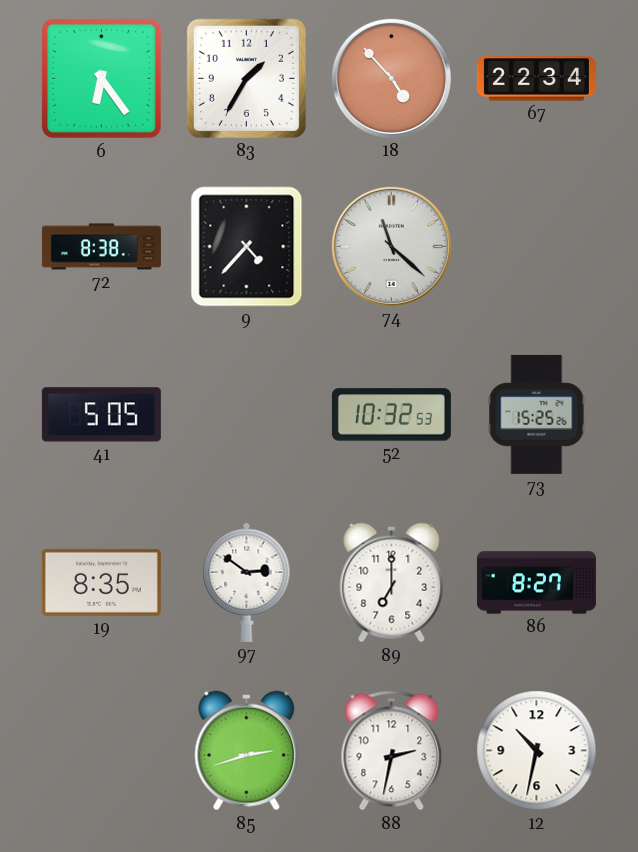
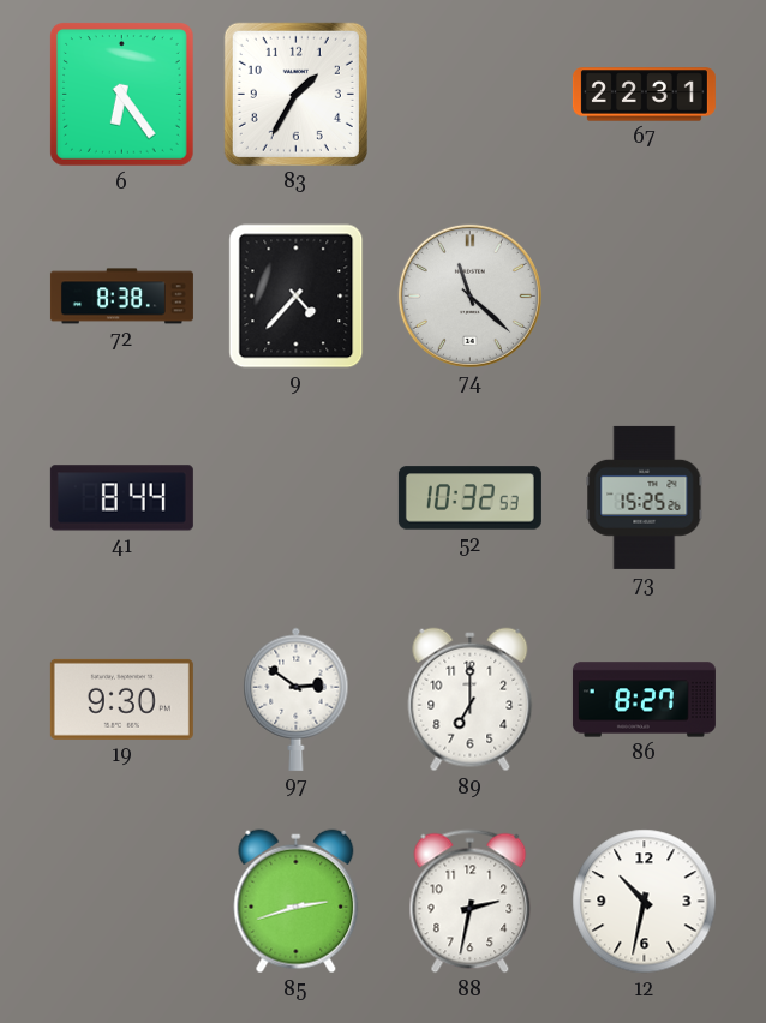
18: 4:53 -> none
67: 22:34 -> 22:31
41: 5:05 -> 8:44
19: 8:35 -> 9:30
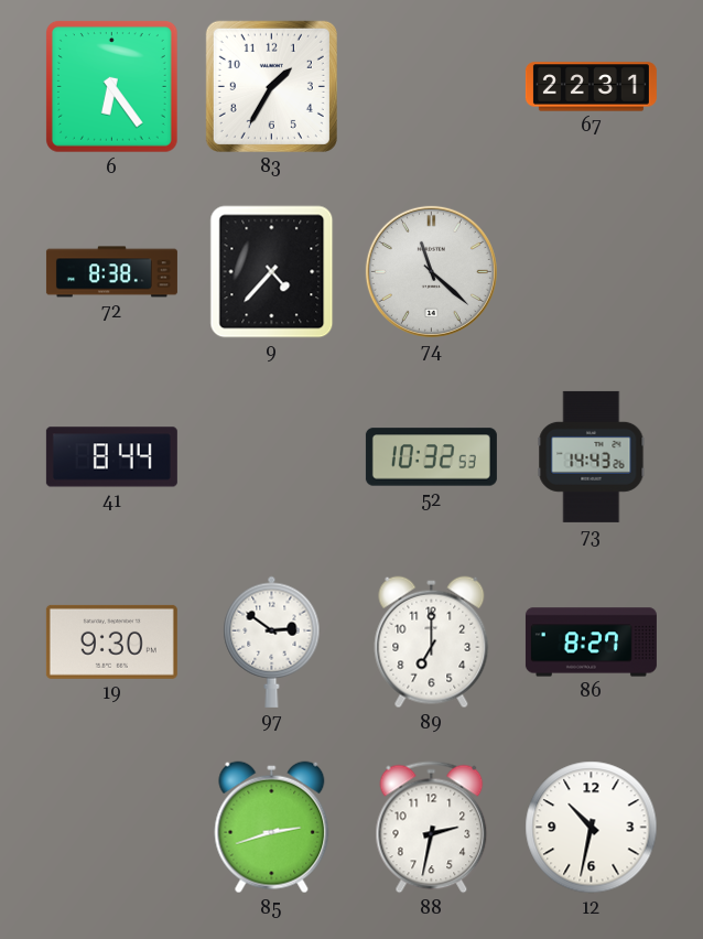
73: 15:25 -> 14:43
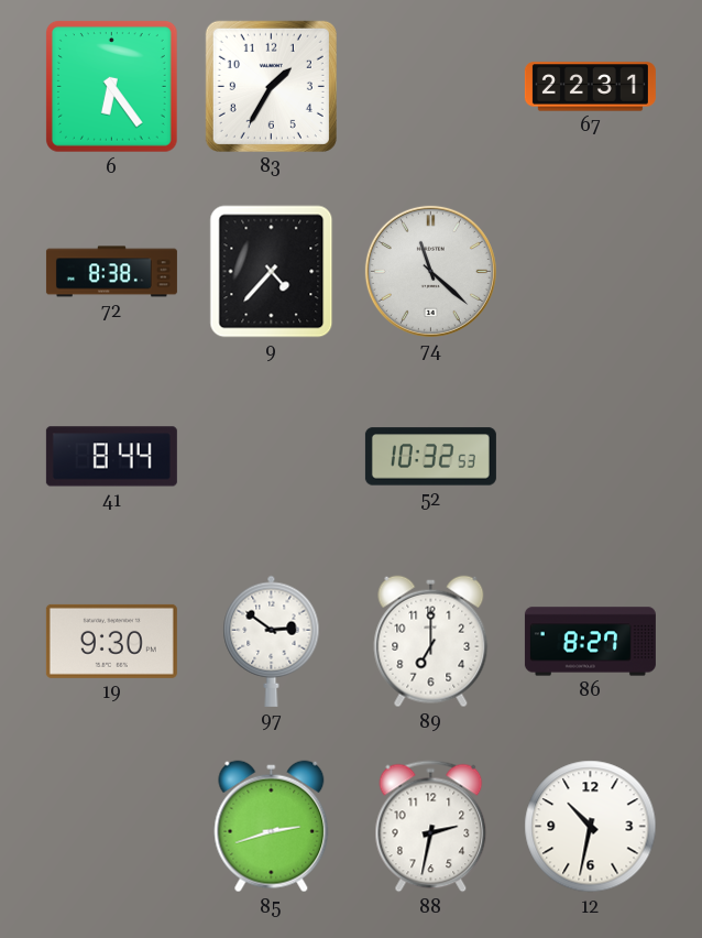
73: 14:43 -> none
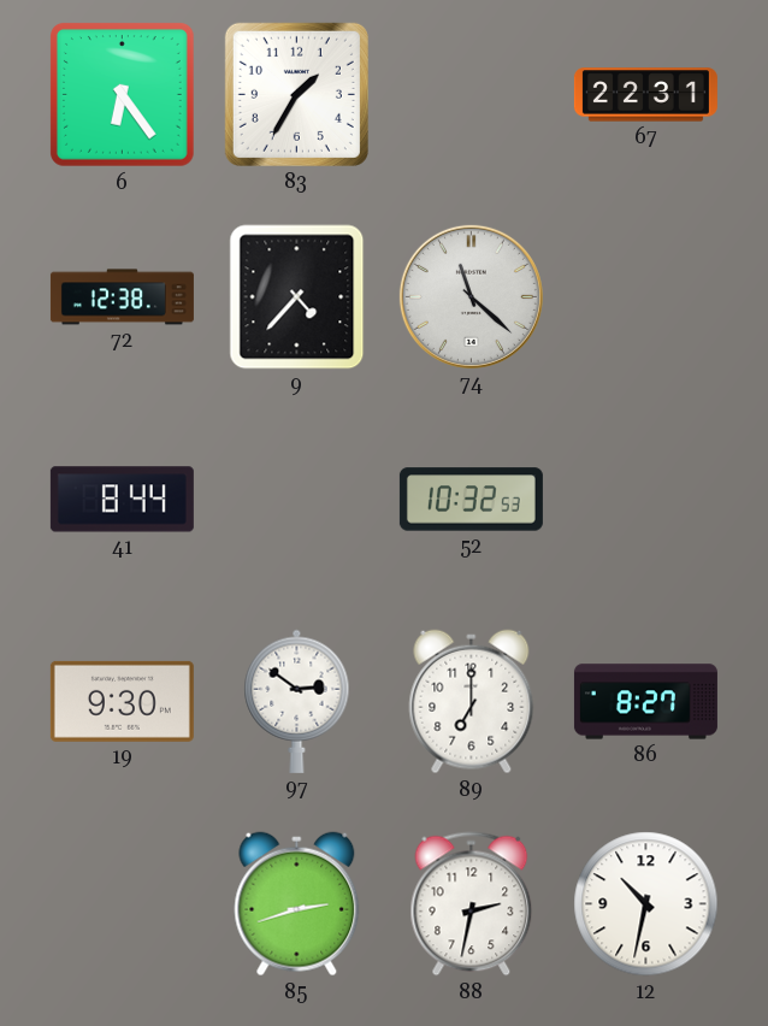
72: 8:38 -> 12:38
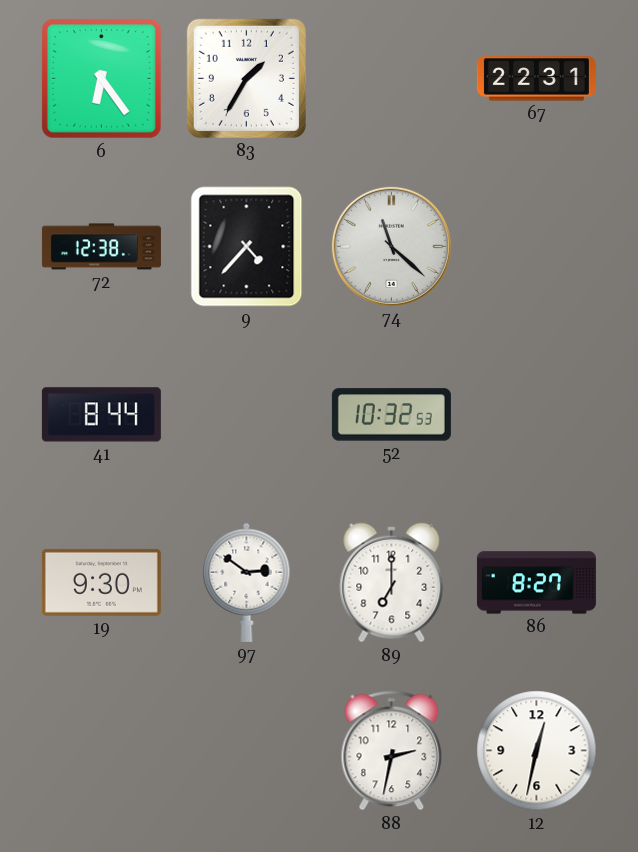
85: 2:42 -> none
12: 10:32 -> 12:32
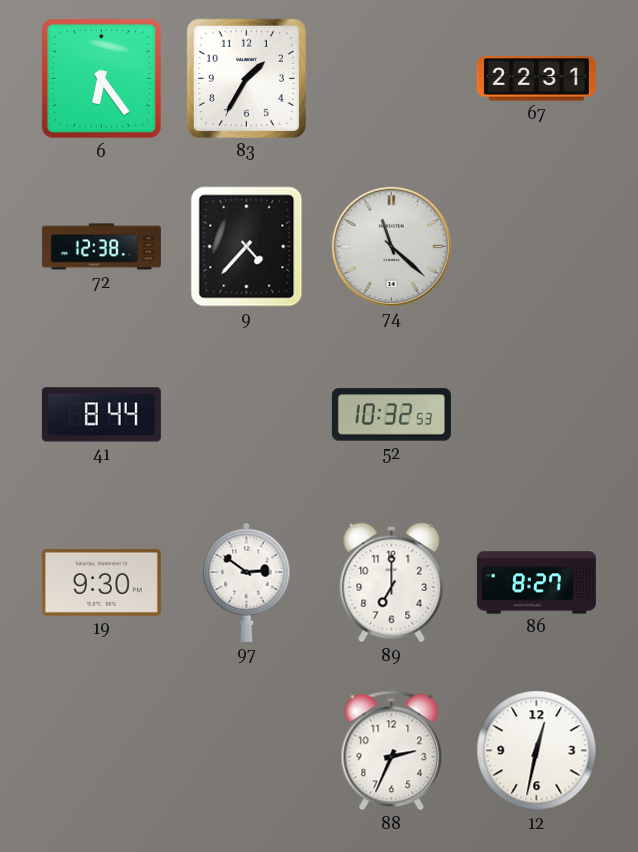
88: 2:32 -> 2:34
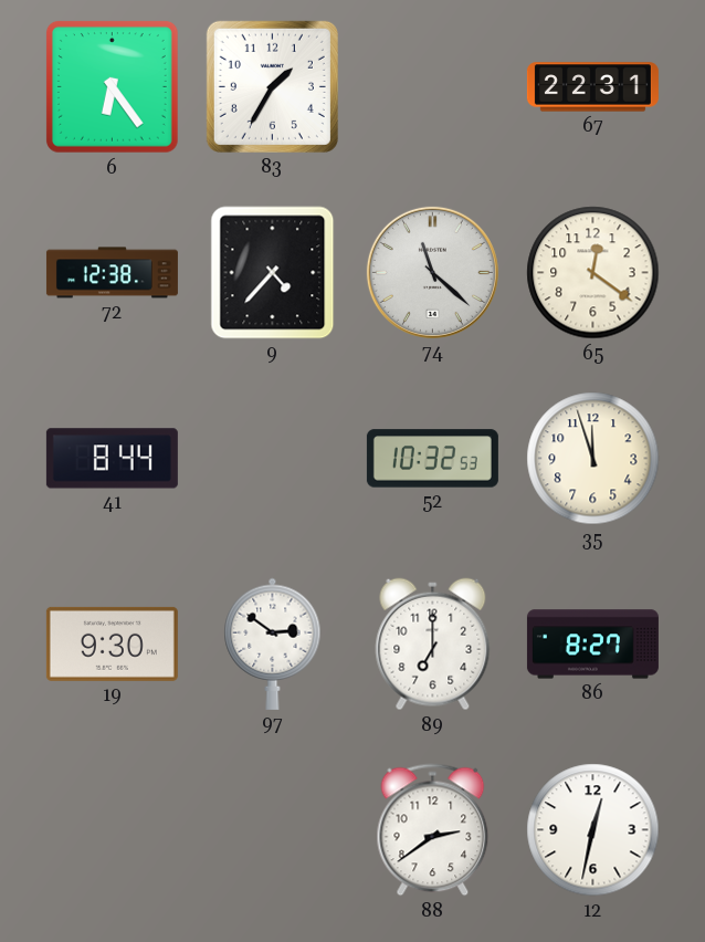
65: none -> 12:21
35: none -> 11:57
88: 2:34 -> 2:39
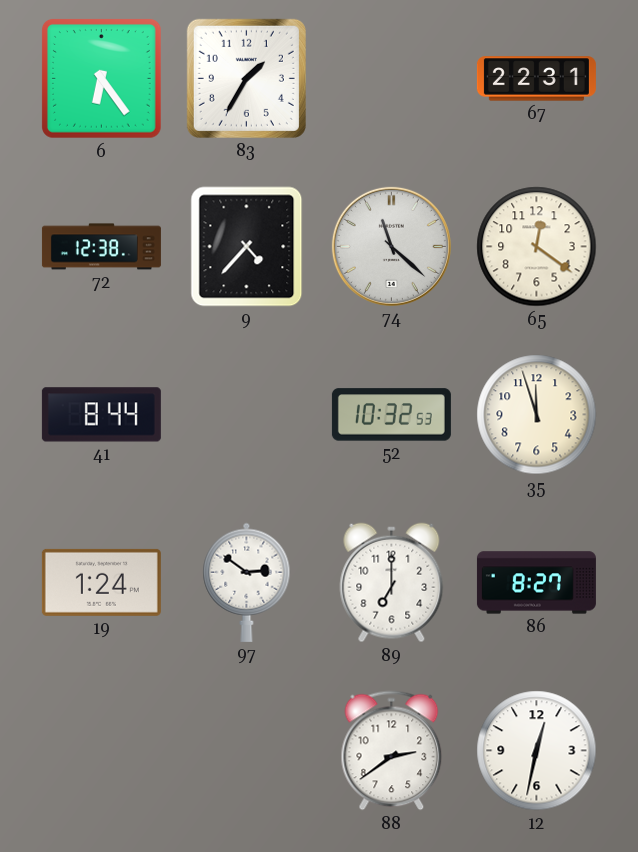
19: 9:30 -> 1:24
